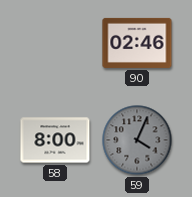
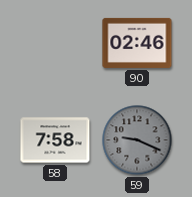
58: 8:00 -> 7:58
59: 4:04 -> 9:19
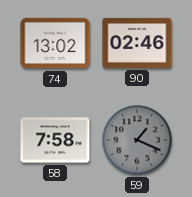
74: none -> 13:02
59: 9:19 -> 1:19
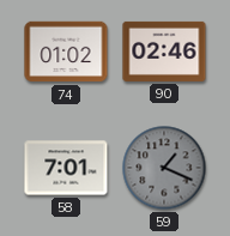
74: 13:02 -> 01:02
58: 7:58 -> 7:01
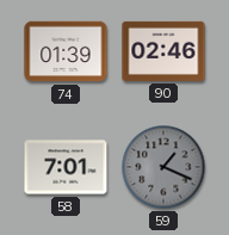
74: 01:02 -> 01:39
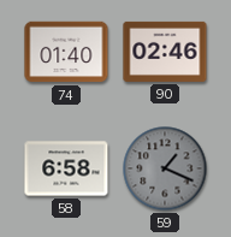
74: 01:39 -> 01:40
58: 7:01 -> 6:58
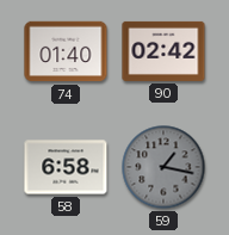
90: 02:46 -> 02:42
59: 1:19 -> 1:17
